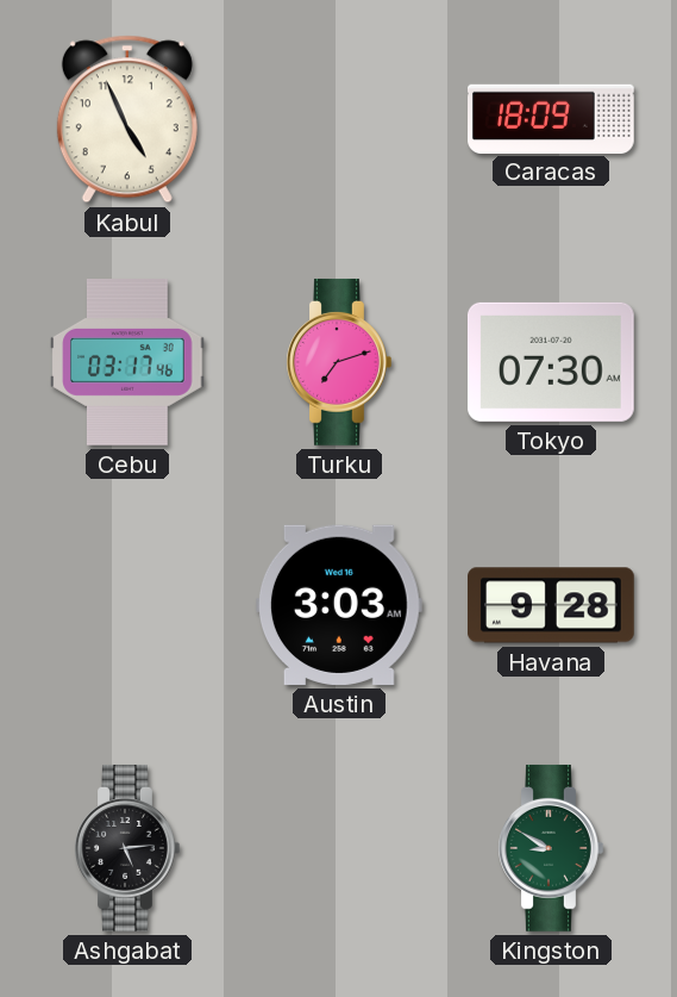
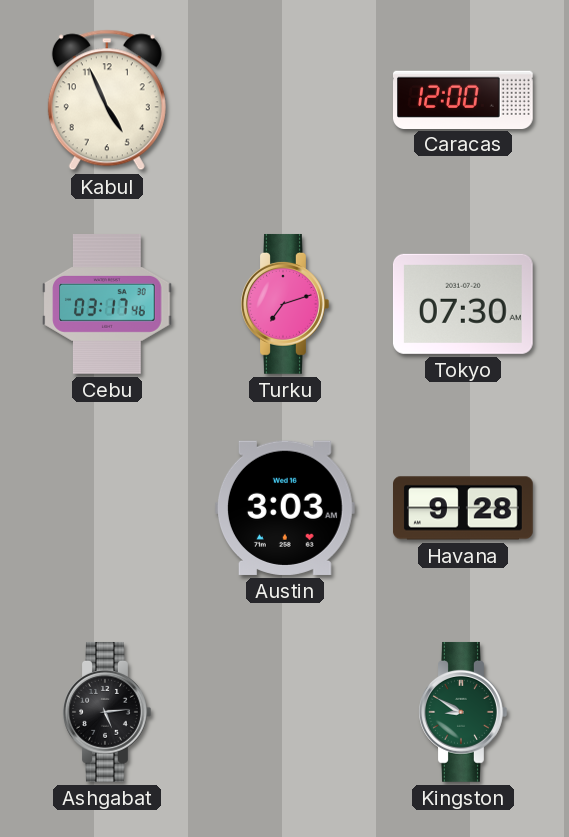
Caracas: 18:09 -> 12:00
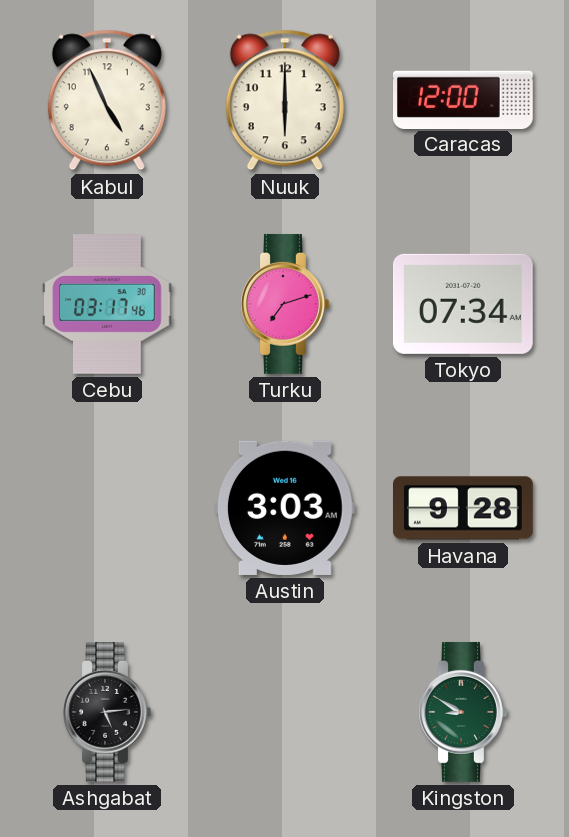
Nuuk: none -> 6:00
Tokyo: 07:30 -> 07:34
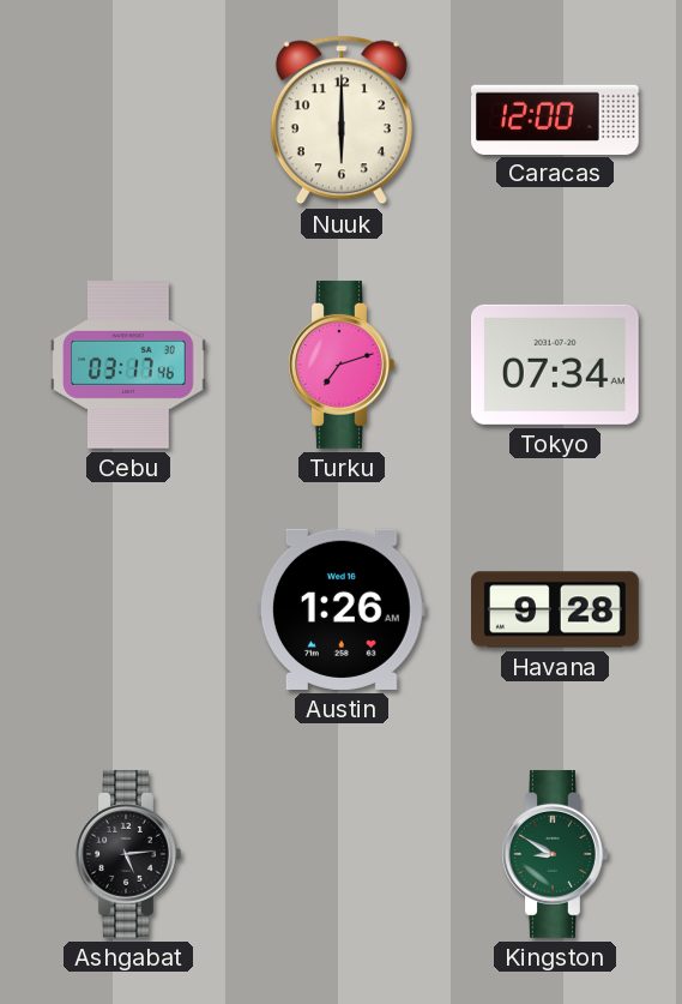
Kabul: 4:56 -> none
Austin: 3:03 -> 1:26
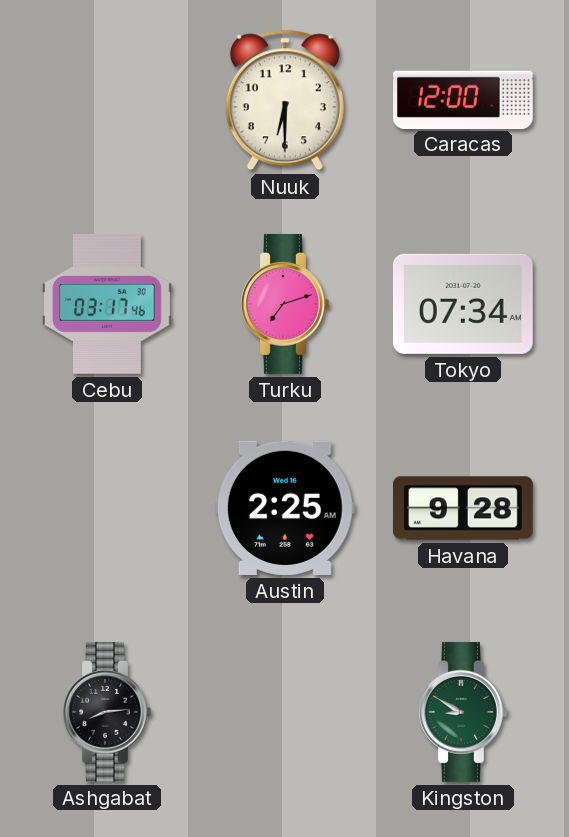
Nuuk: 6:00 -> 6:30
Austin: 1:26 -> 2:25
Ashgabat: 5:14 -> 8:14
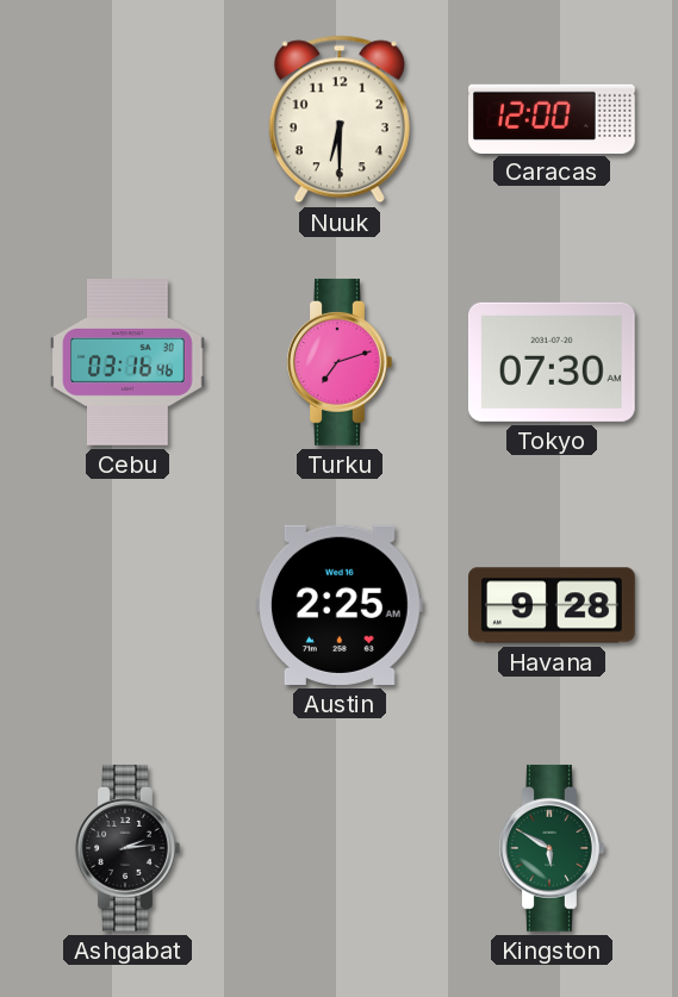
Cebu: 03:17 -> 03:16
Tokyo: 07:34 -> 07:30
Ashgabat: 8:14 -> 2:14
Kingston: 8:50 -> 5:50
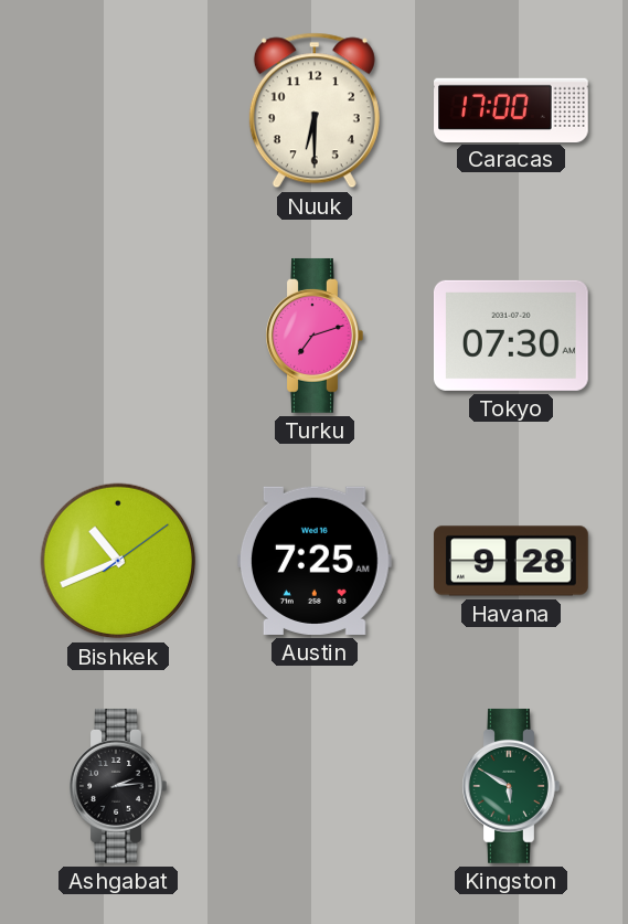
Caracas: 12:00 -> 17:00
Cebu: 03:16 -> none
Bishkek: none -> 10:41
Austin: 2:25 -> 7:25
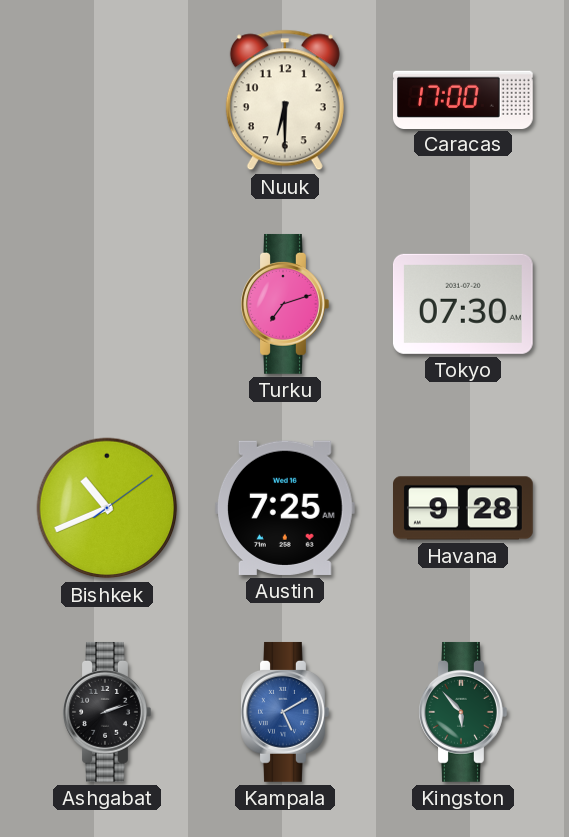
Ashgabat: 2:14 -> 2:12
Kampala: none -> 5:10
Kingston: 5:50 -> 5:53
